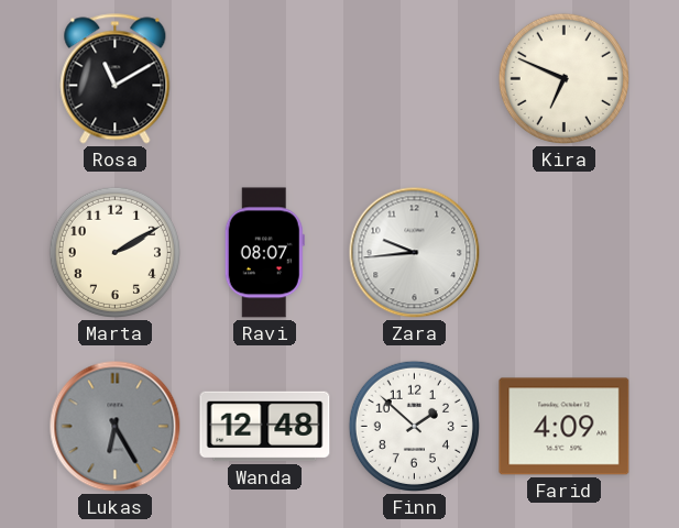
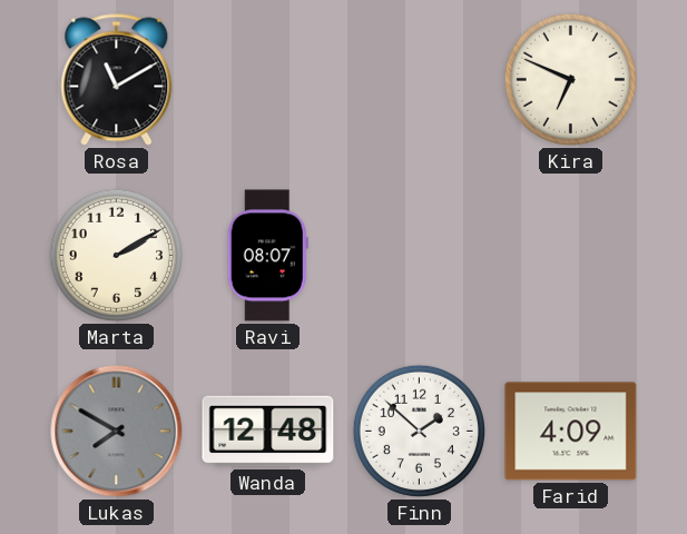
Zara: 9:44 -> none
Lukas: 6:25 -> 7:50
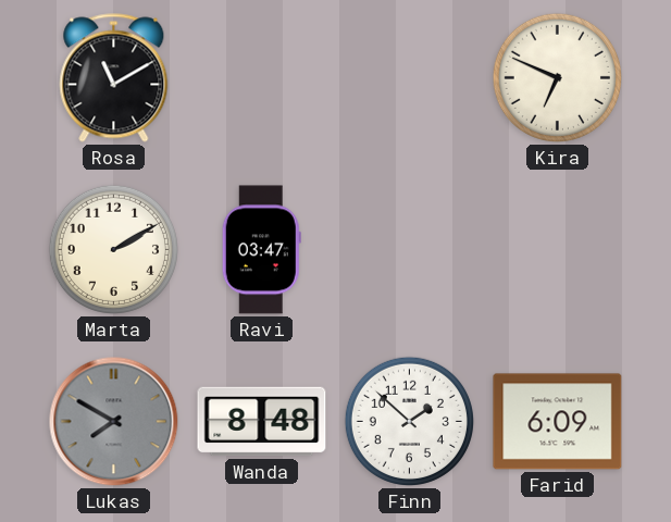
Ravi: 08:07 -> 03:47
Wanda: 12:48 -> 8:48
Farid: 4:09 -> 6:09
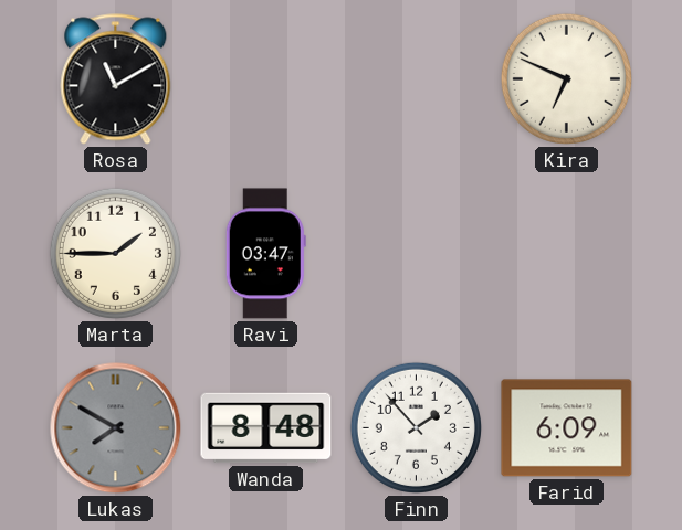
Marta: 2:10 -> 1:45
Finn: 1:52 -> 1:53
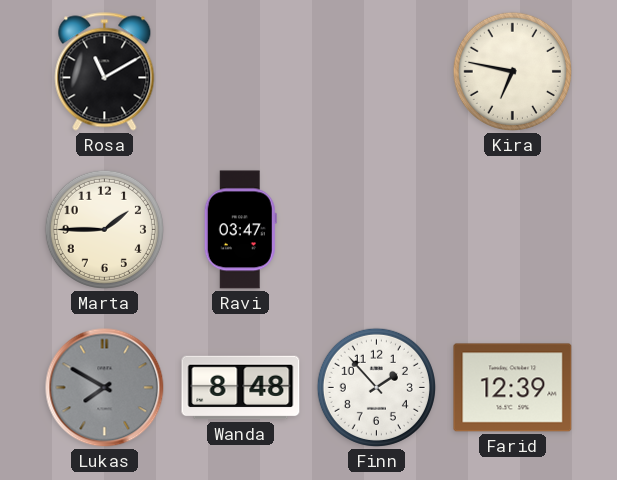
Kira: 6:49 -> 6:47
Farid: 6:09 -> 12:39
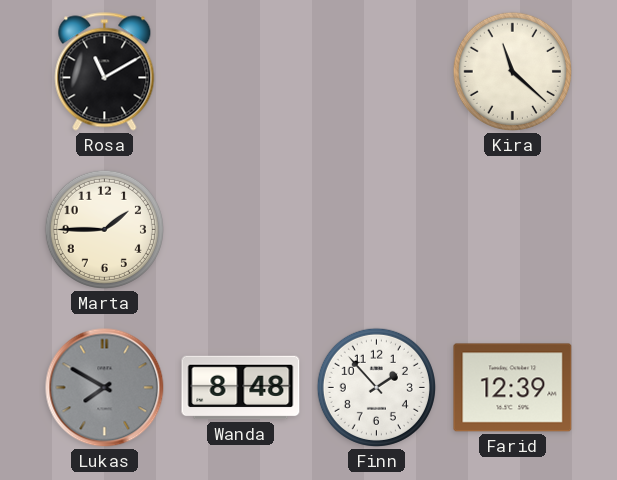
Kira: 6:47 -> 11:22
Ravi: 03:47 -> none
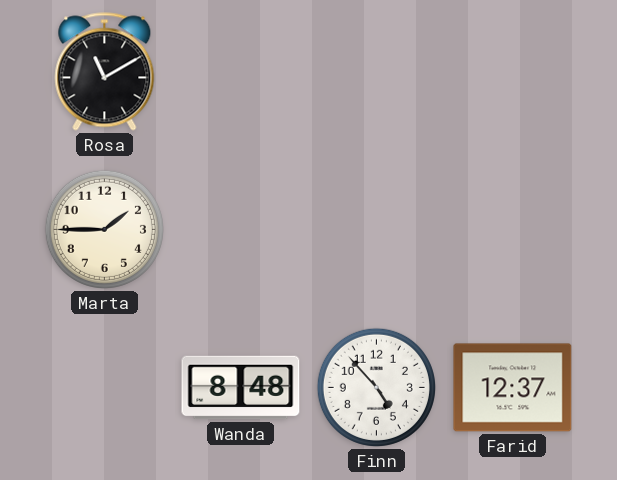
Kira: 11:22 -> none
Lukas: 7:50 -> none
Finn: 1:53 -> 4:53
Farid: 12:39 -> 12:37
